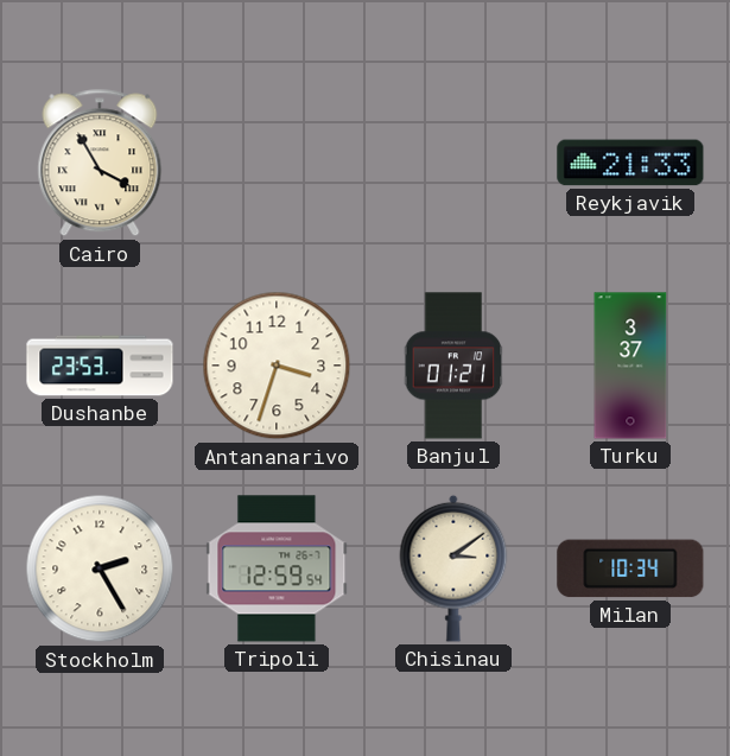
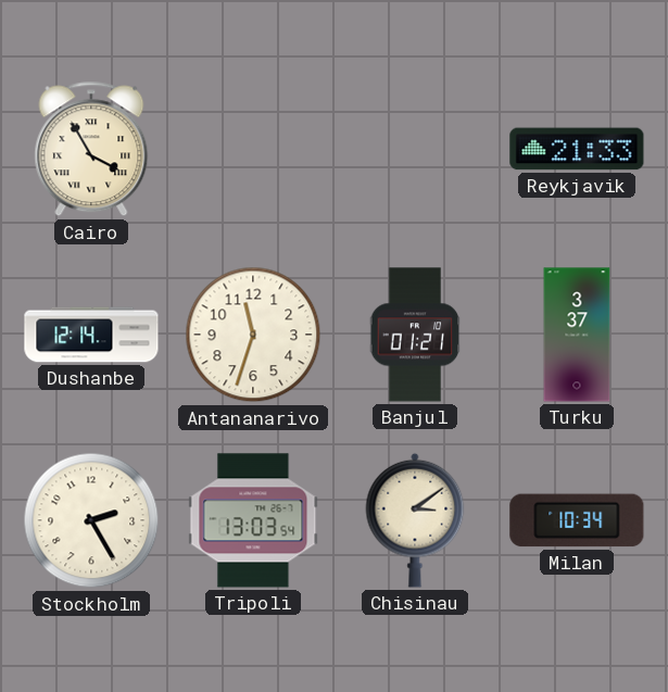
Dushanbe: 23:53 -> 12:14
Antananarivo: 3:33 -> 11:33
Tripoli: 12:59 -> 13:03
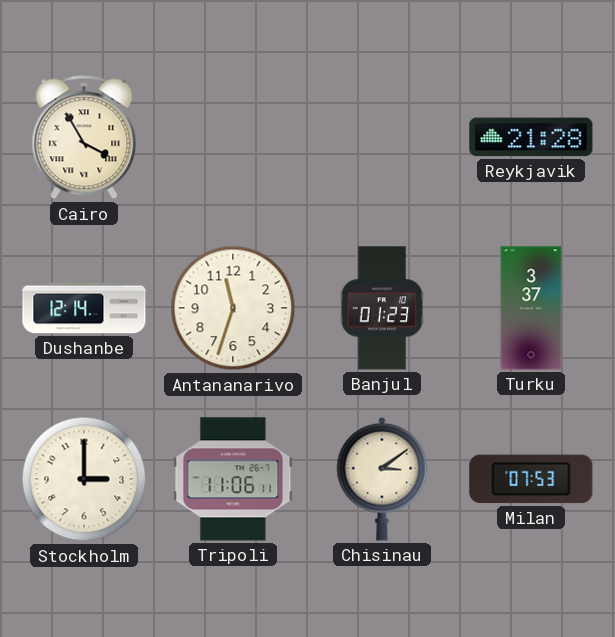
Reykjavik: 21:33 -> 21:28
Banjul: 01:21 -> 01:23
Stockholm: 2:25 -> 3:00
Tripoli: 13:03 -> 11:06
Milan: 10:34 -> 07:53
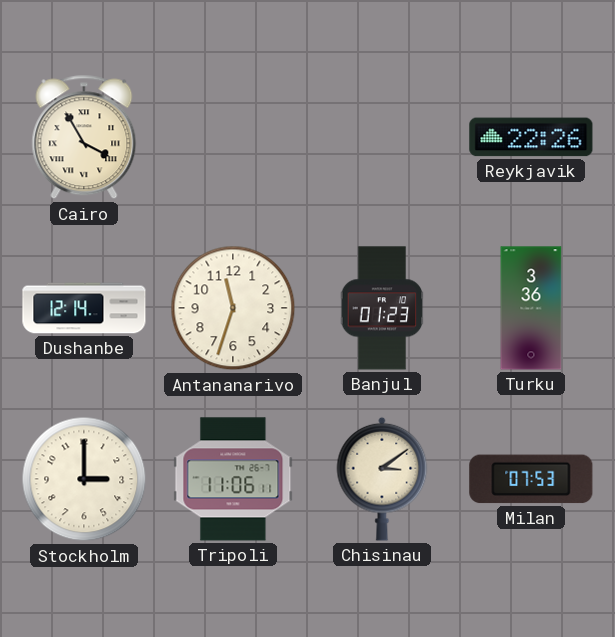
Reykjavik: 21:28 -> 22:26
Turku: 3:37 -> 3:36
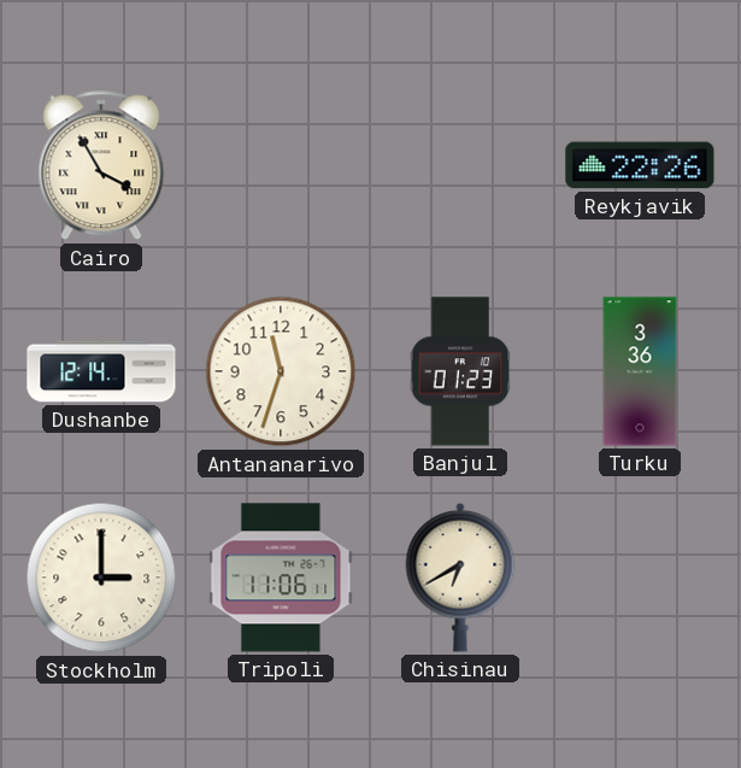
Chisinau: 3:09 -> 6:40
Milan: 07:53 -> none
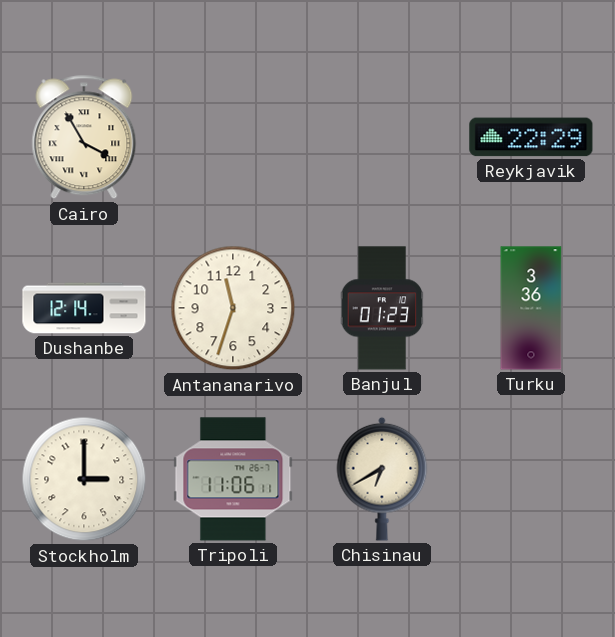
Reykjavik: 22:26 -> 22:29
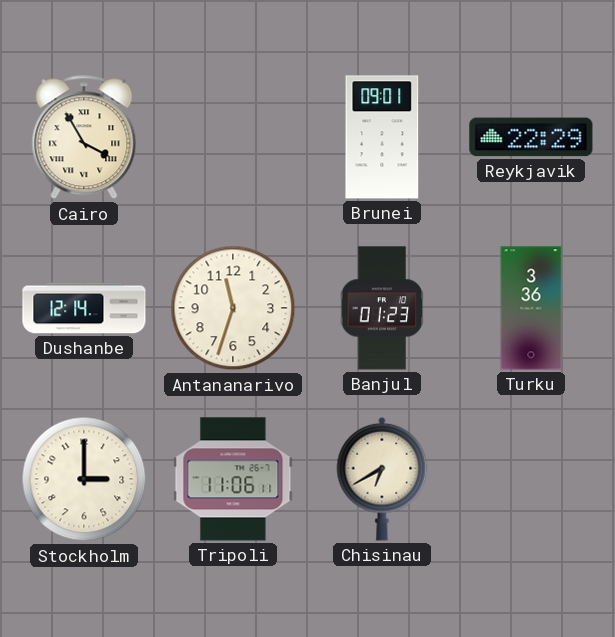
Brunei: none -> 09:01
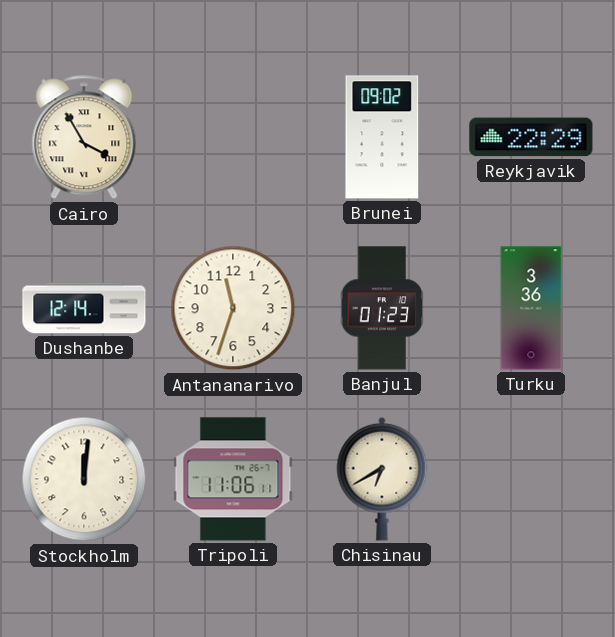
Brunei: 09:01 -> 09:02
Stockholm: 3:00 -> 12:01
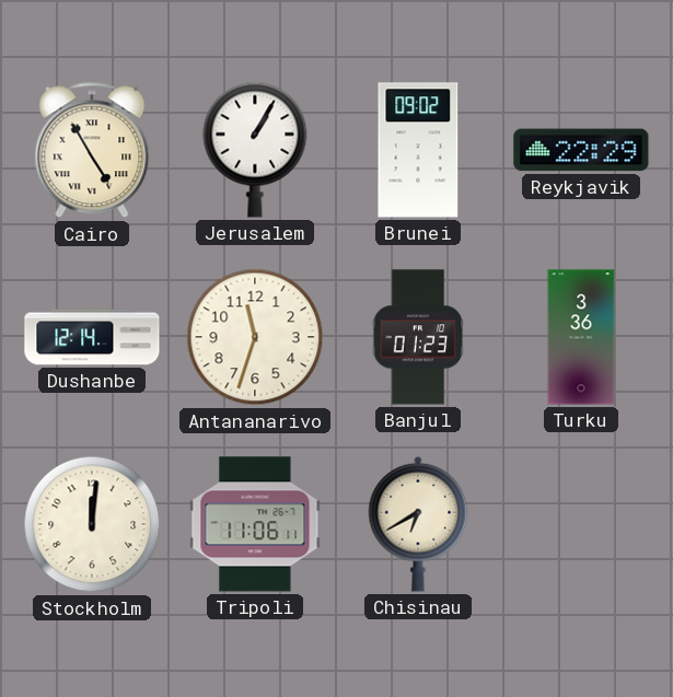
Cairo: 3:55 -> 4:55
Jerusalem: none -> 1:05
